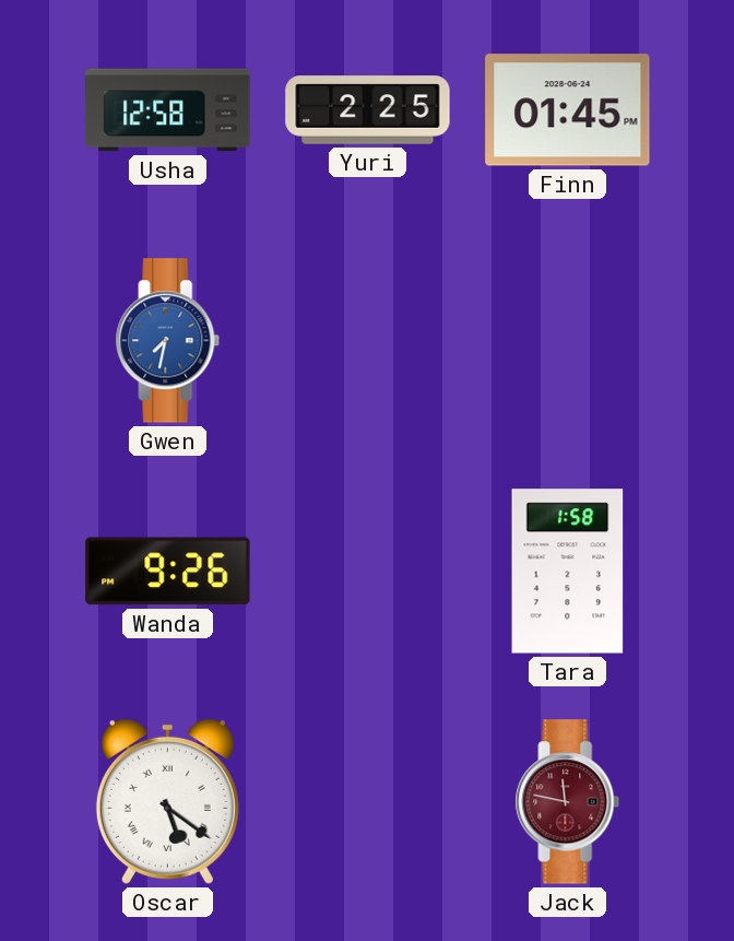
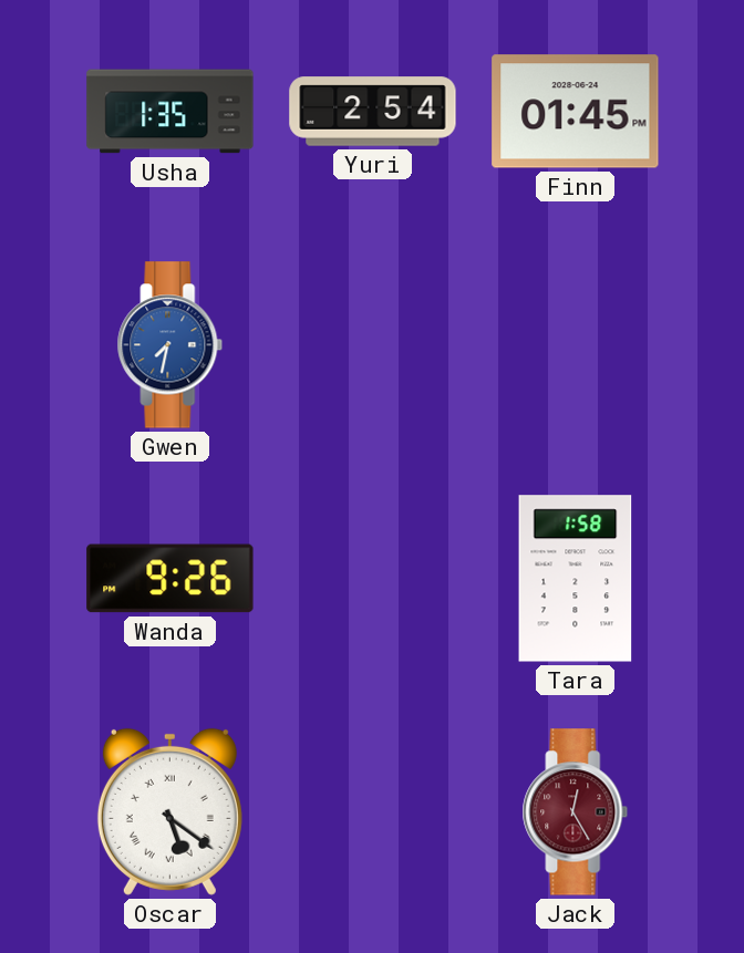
Usha: 12:58 -> 1:35
Yuri: 2:25 -> 2:54
Jack: 11:47 -> 12:25
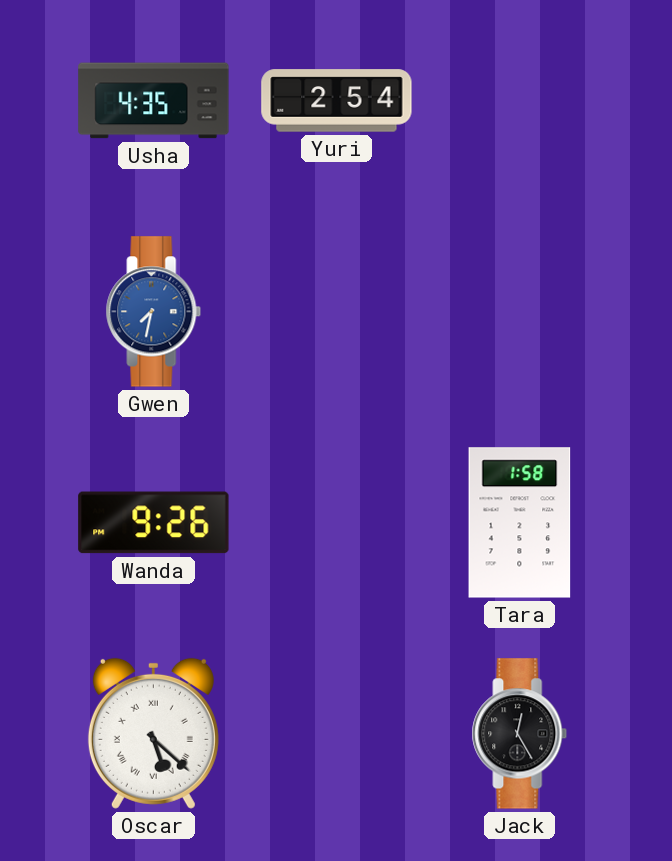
Usha: 1:35 -> 4:35
Finn: 01:45 -> none
Oscar: 5:21 -> 5:22
Jack dial: burgundy -> black
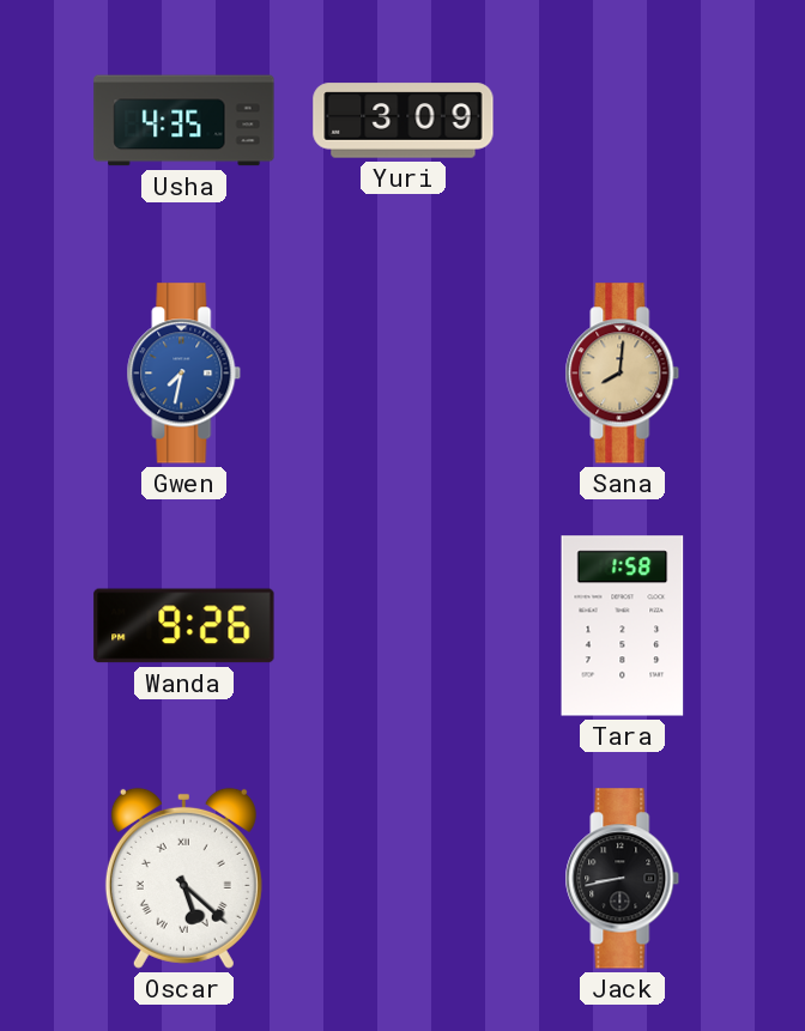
Yuri: 2:54 -> 3:09
Sana: none -> 8:01
Jack: 12:25 -> 8:43
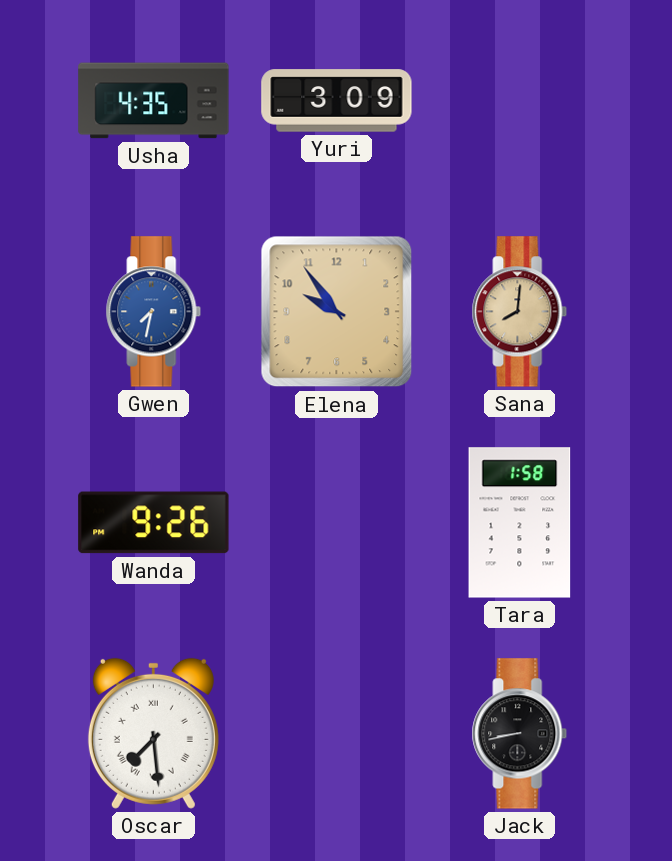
Elena: none -> 9:54
Oscar: 5:22 -> 7:29
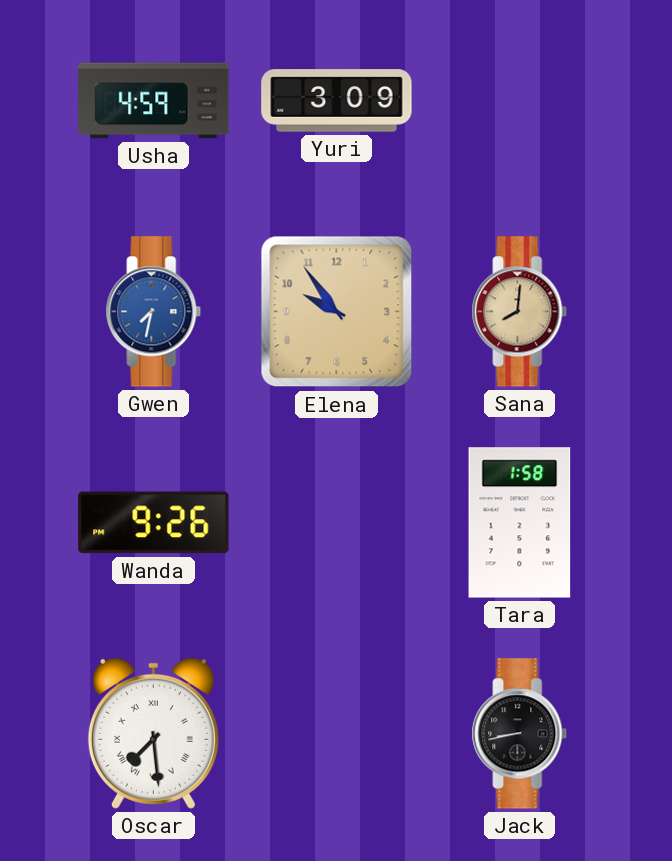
Usha: 4:35 -> 4:59
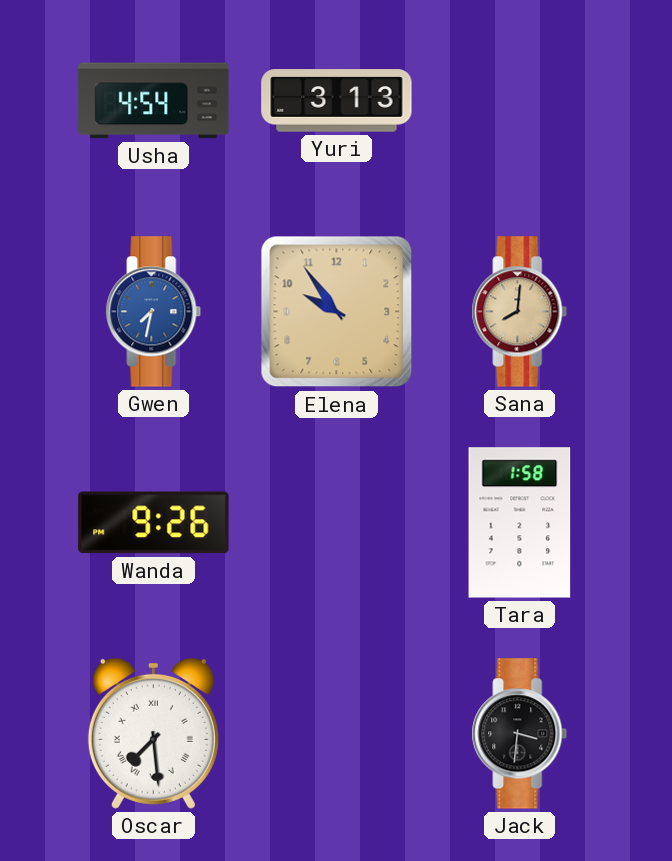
Usha: 4:59 -> 4:54
Yuri: 3:09 -> 3:13
Jack: 8:43 -> 3:31
